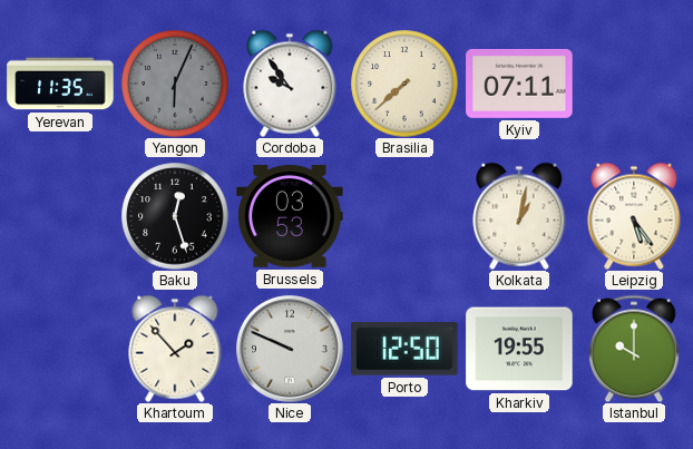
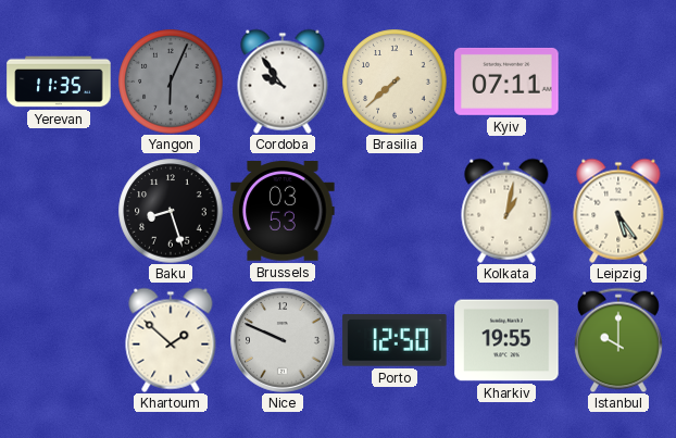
Baku: 12:27 -> 8:27
Khartoum: 1:53 -> 1:52
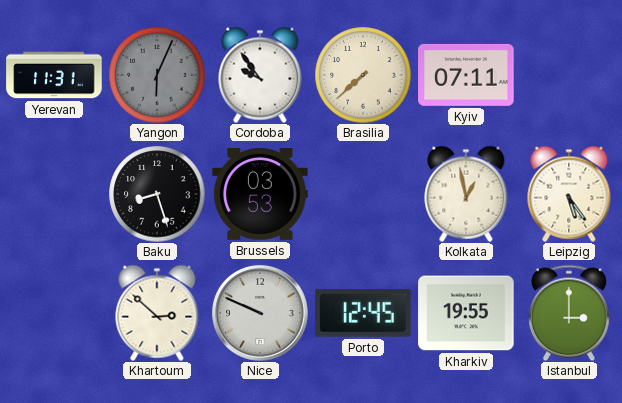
Yerevan: 11:35 -> 11:31
Kolkata: 1:02 -> 12:58
Khartoum: 1:52 -> 2:52
Porto: 12:50 -> 12:45
Istanbul: 10:00 -> 3:00
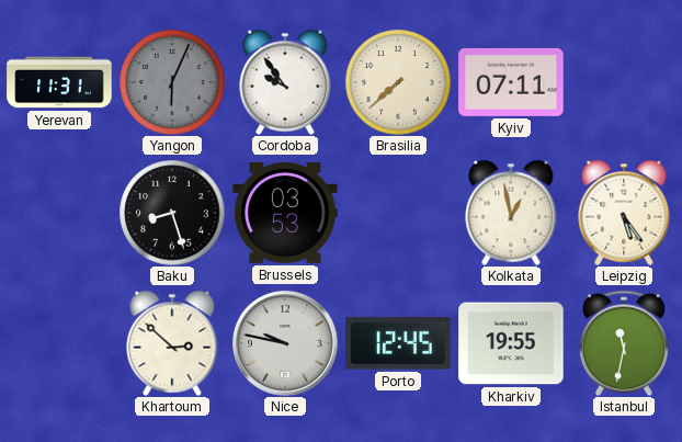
Nice: 9:49 -> 9:47
Istanbul: 3:00 -> 11:32
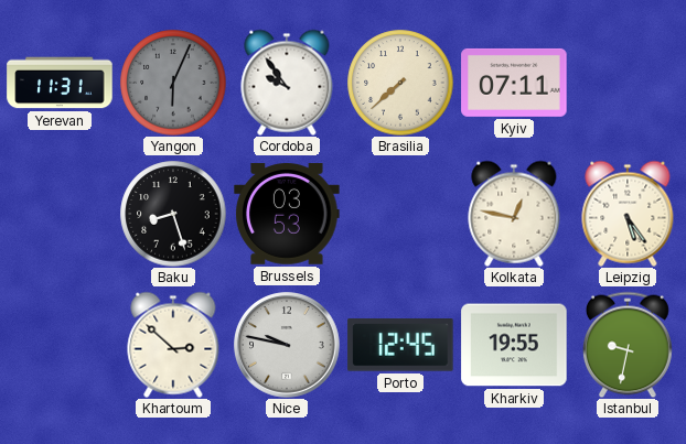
Kolkata: 12:58 -> 12:47
Istanbul: 11:32 -> 9:32
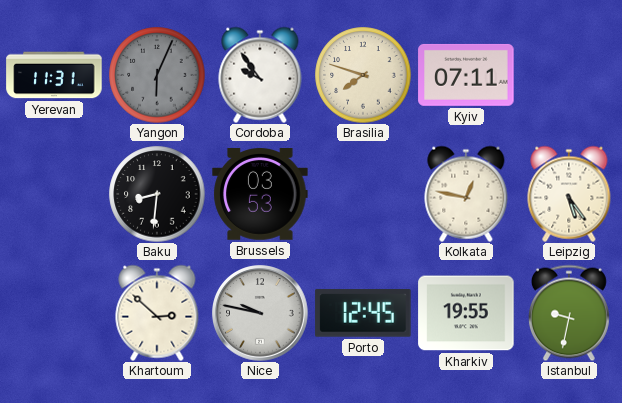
Brasilia: 7:38 -> 7:48
Baku: 8:27 -> 8:31
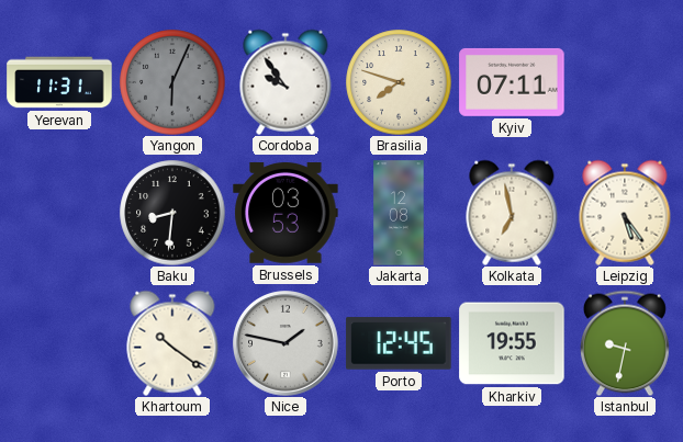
Jakarta: none -> 12:08
Kolkata: 12:47 -> 6:58
Khartoum: 2:52 -> 10:21
Nice: 9:47 -> 1:47
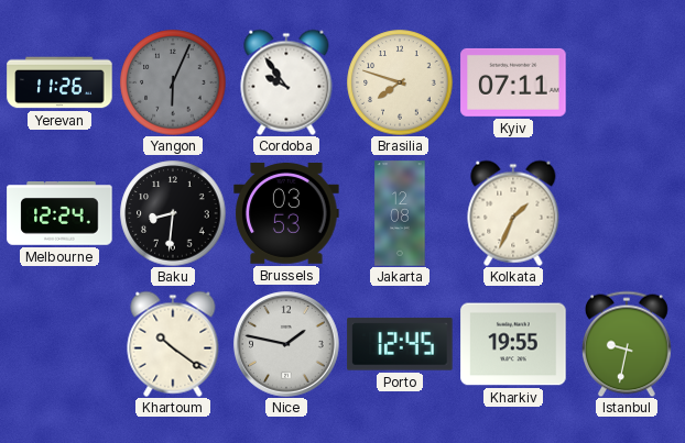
Yerevan: 11:31 -> 11:26
Melbourne: none -> 12:24
Kolkata: 6:58 -> 1:34
Leipzig: 5:24 -> none
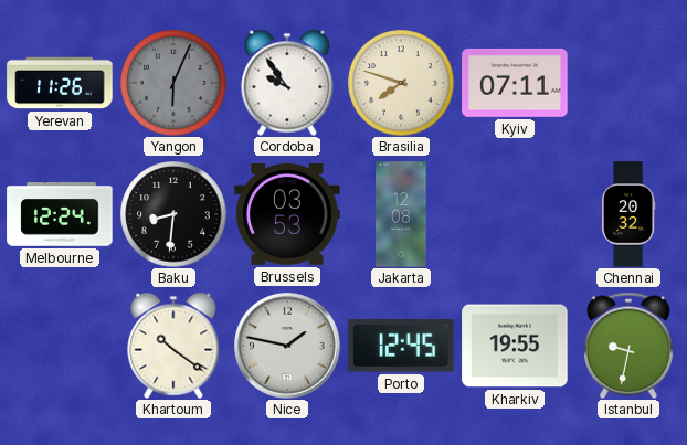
Kolkata: 1:34 -> none
Chennai: none -> 20:32
